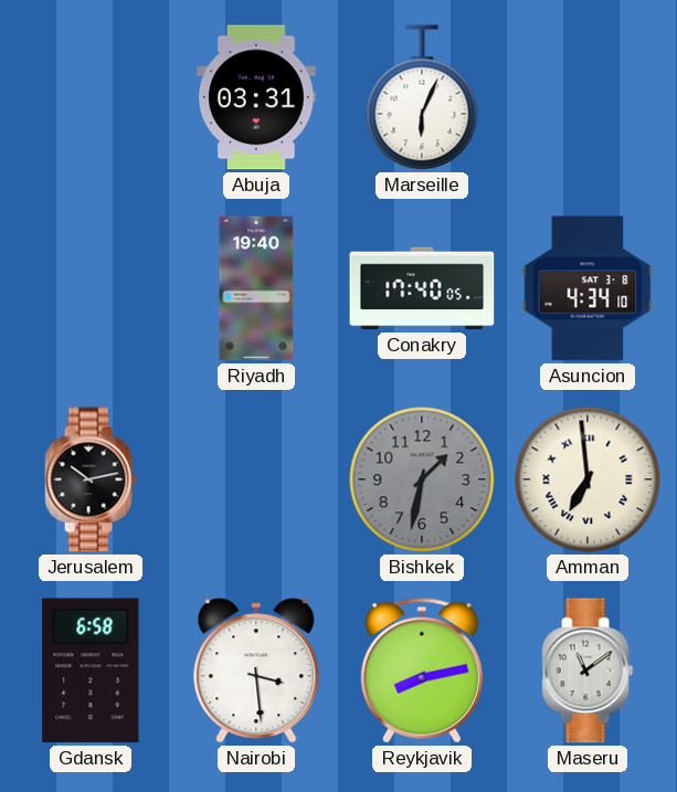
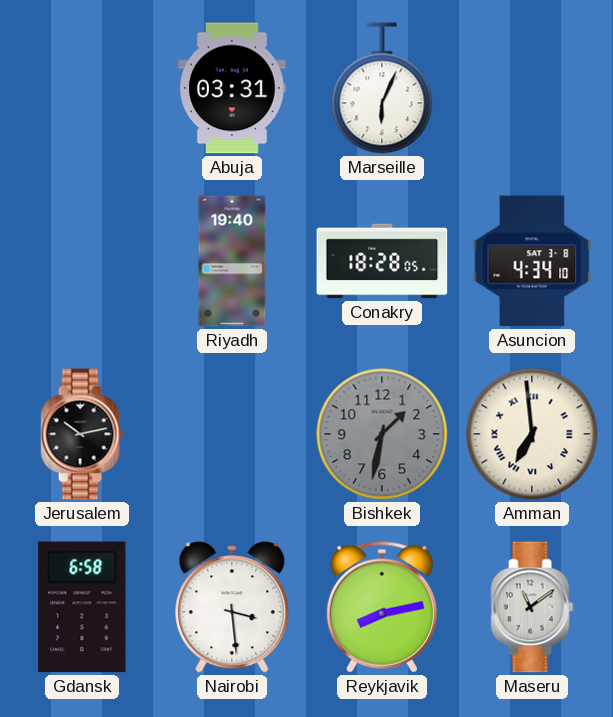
Conakry: 17:40 -> 18:28
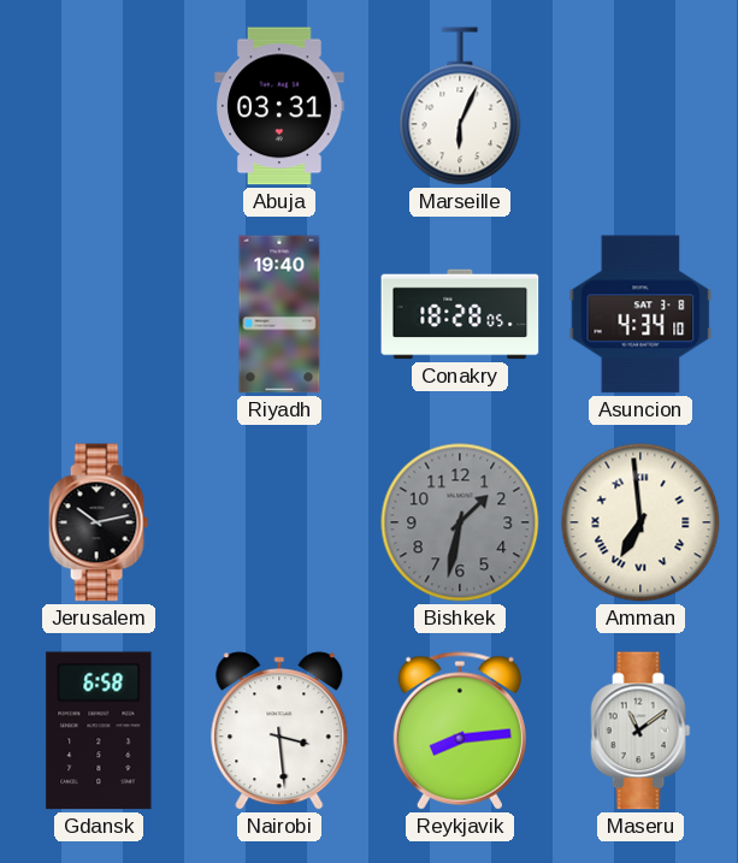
Reykjavik: 8:13 -> 8:14
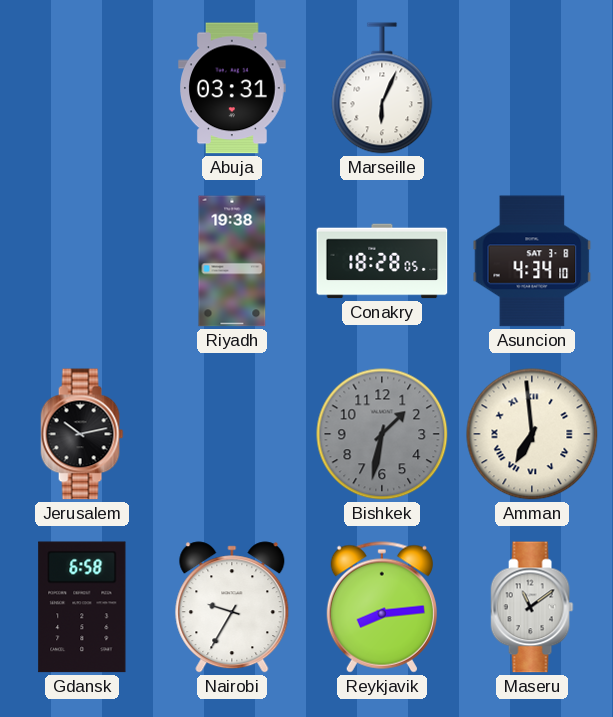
Riyadh: 19:40 -> 19:38
Nairobi: 3:29 -> 9:35
